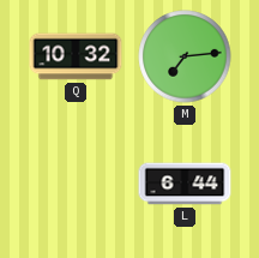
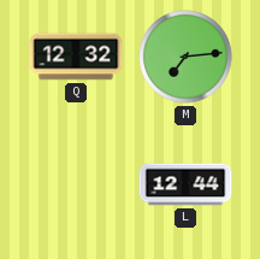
Q: 10:32 -> 12:32
L: 6:44 -> 12:44
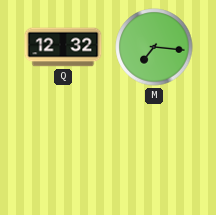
M: 7:14 -> 7:16
L: 12:44 -> none
